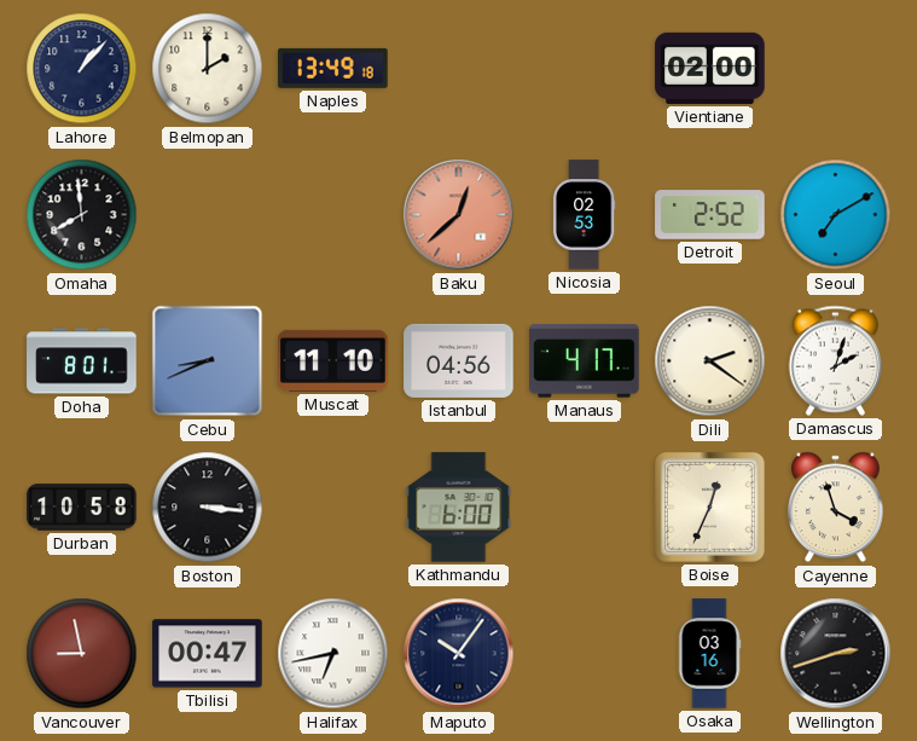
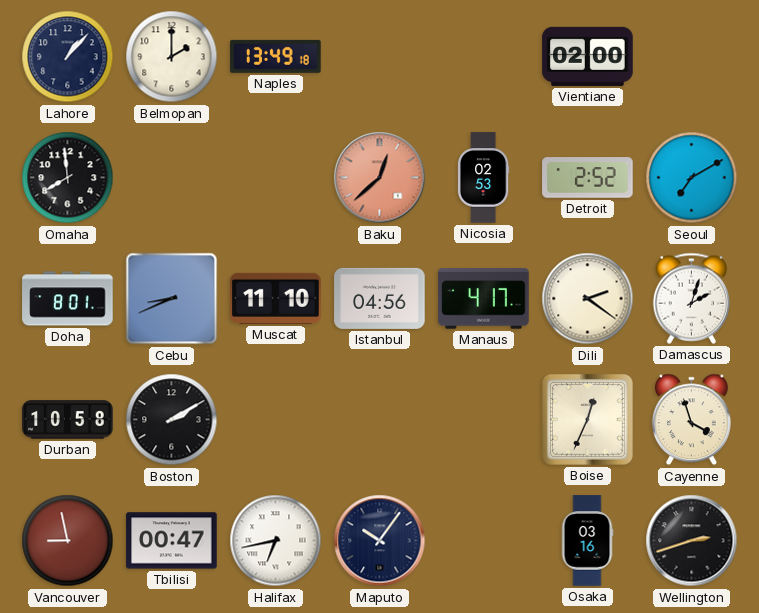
Boston: 3:16 -> 2:10
Kathmandu: 6:00 -> none
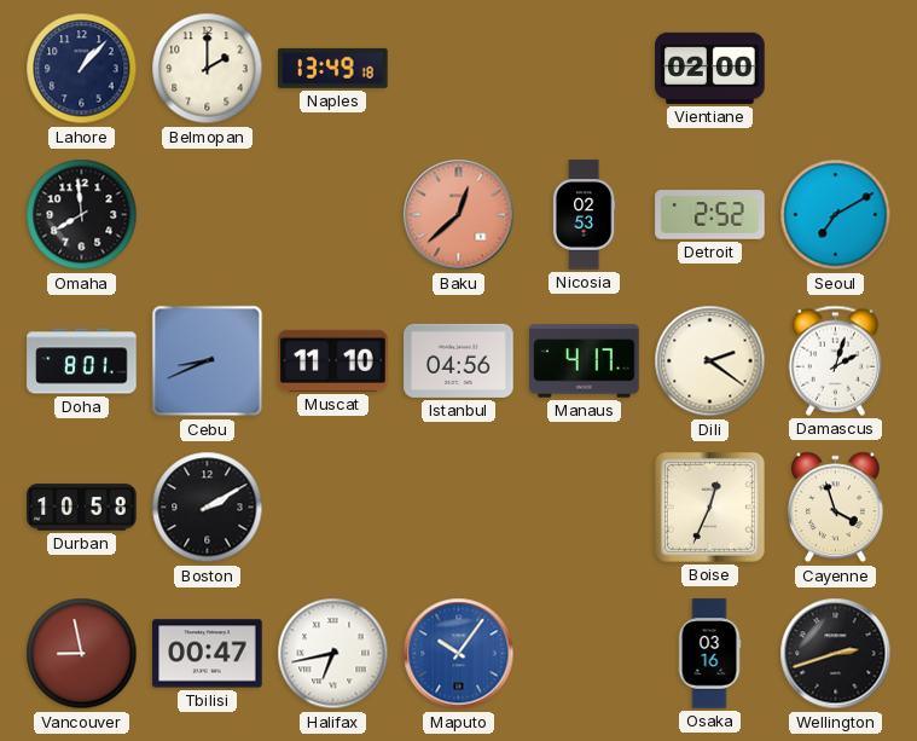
Maputo dial: navy -> blue
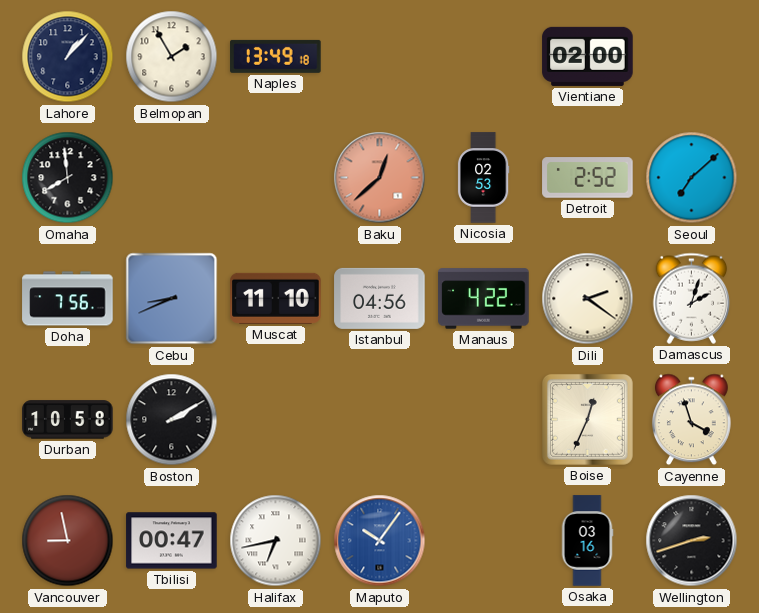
Belmopan: 2:00 -> 1:55
Seoul: 7:10 -> 7:08
Doha: 8:01 -> 7:56
Manaus: 4:17 -> 4:22
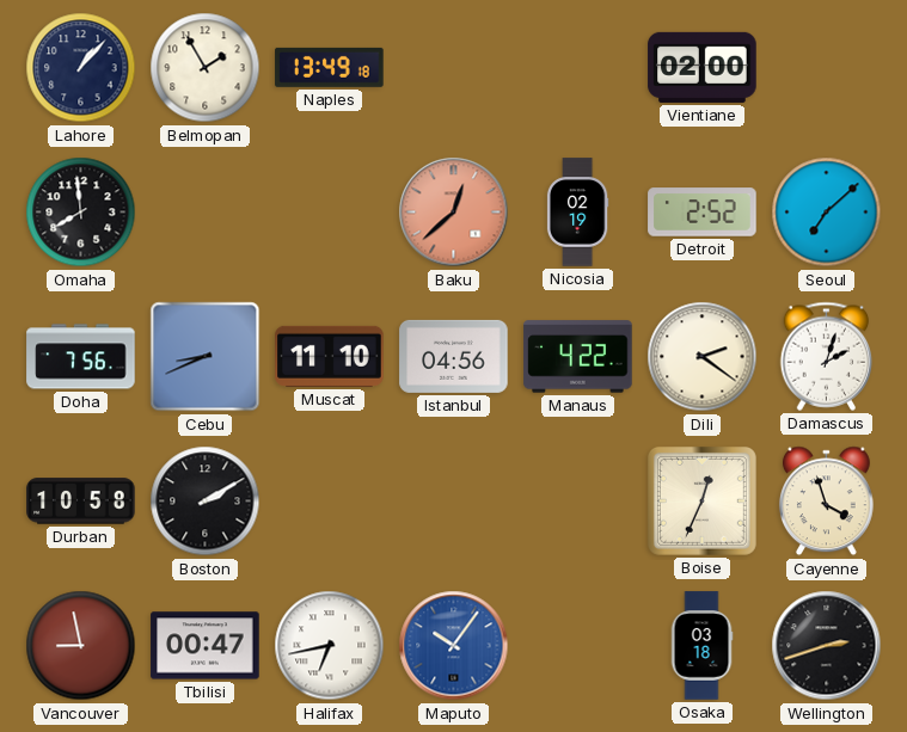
Nicosia: 02:53 -> 02:19
Osaka: 03:16 -> 03:18
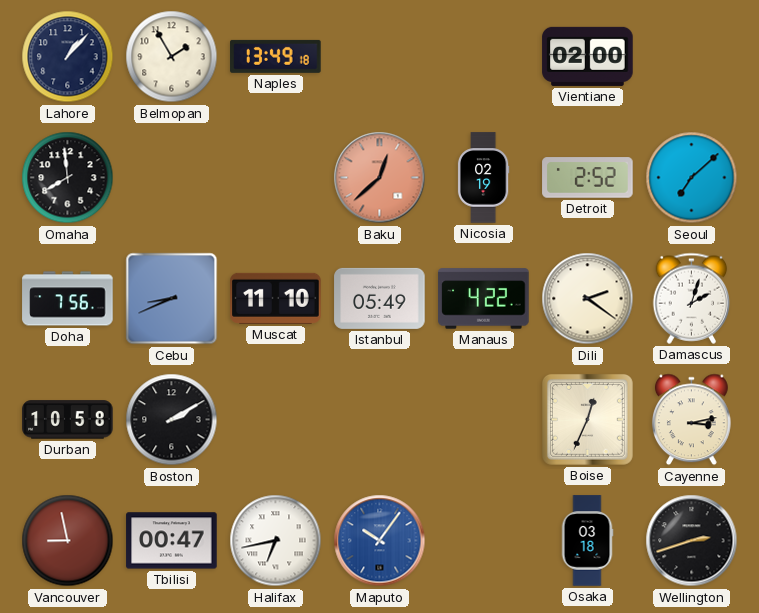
Istanbul: 04:56 -> 05:49
Cayenne: 3:57 -> 3:13
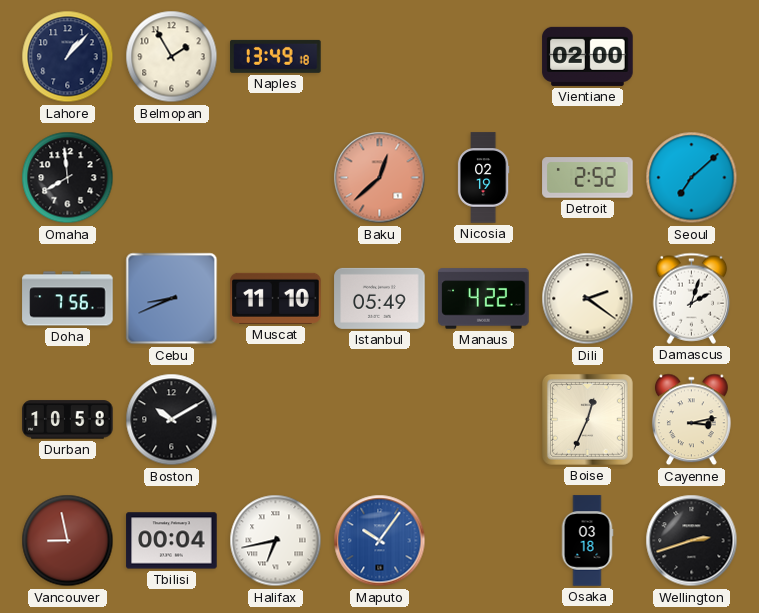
Boston: 2:10 -> 10:10
Tbilisi: 00:47 -> 00:04
